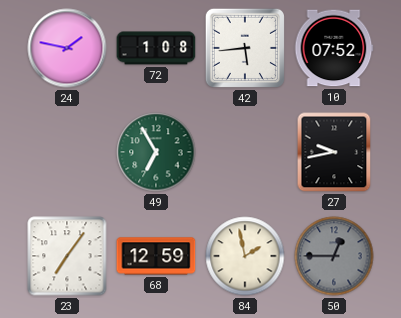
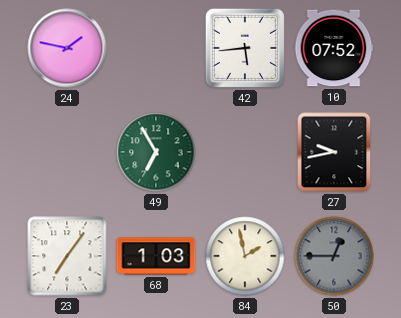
72: 1:08 -> none
68: 12:59 -> 1:03
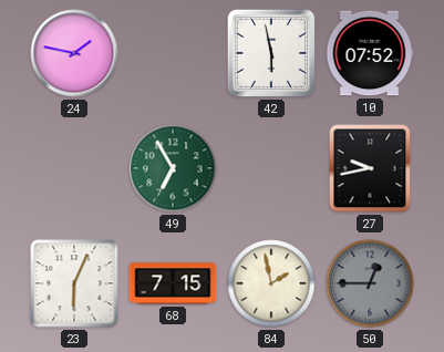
42: 5:44 -> 5:58
23: 7:06 -> 6:04
68: 1:03 -> 7:15
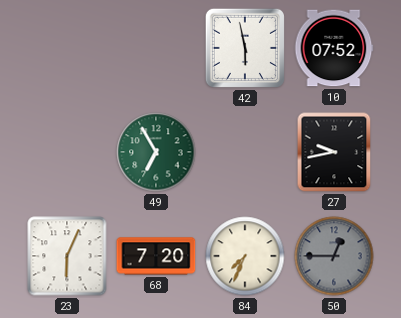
24: 1:47 -> none
68: 7:15 -> 7:20
84: 1:58 -> 7:34
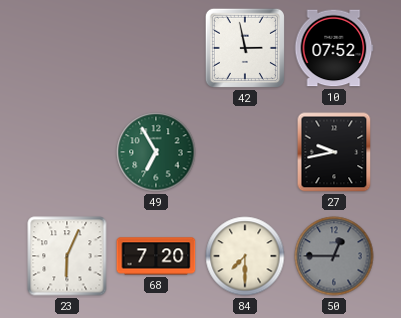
42: 5:58 -> 2:58
84: 7:34 -> 7:30
